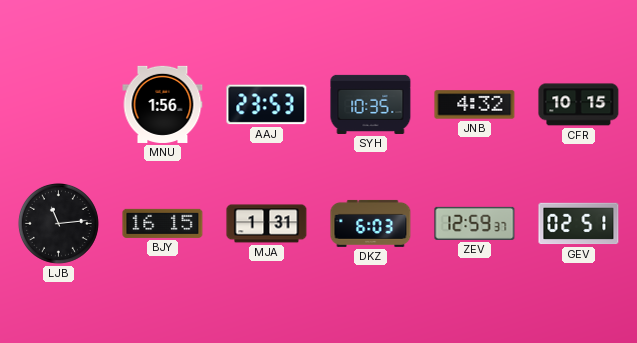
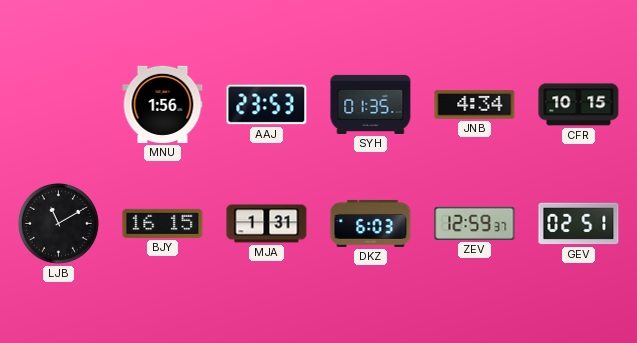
SYH: 10:35 -> 01:35
JNB: 4:32 -> 4:34
LJB: 11:14 -> 11:10
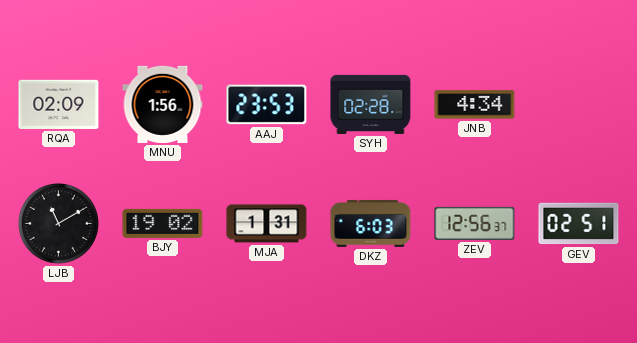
RQA: none -> 02:09
SYH: 01:35 -> 02:28
CFR: 10:15 -> none
BJY: 16:15 -> 19:02
ZEV: 12:59 -> 12:56
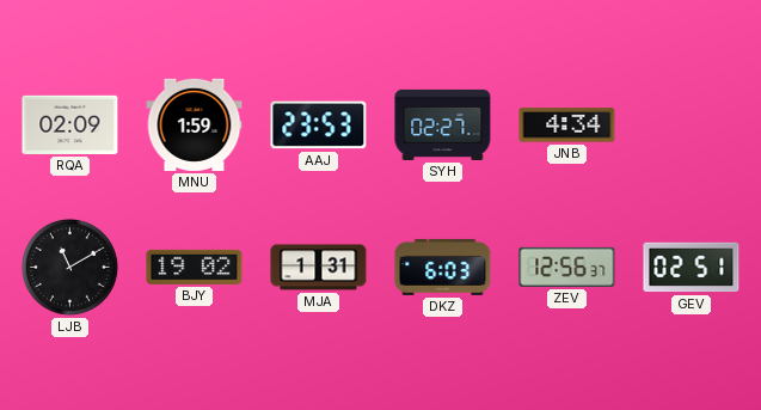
MNU: 1:56 -> 1:59
SYH: 02:28 -> 02:27
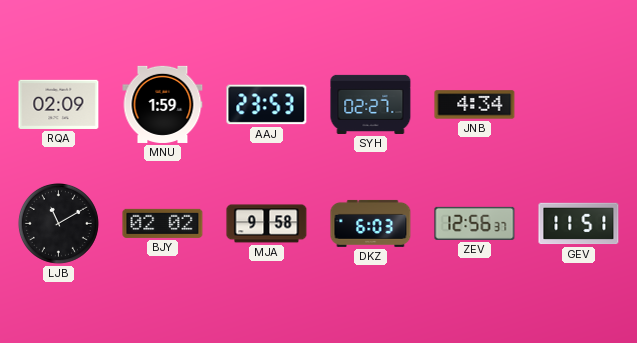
BJY: 19:02 -> 02:02
MJA: 1:31 -> 9:58
GEV: 02:51 -> 11:51
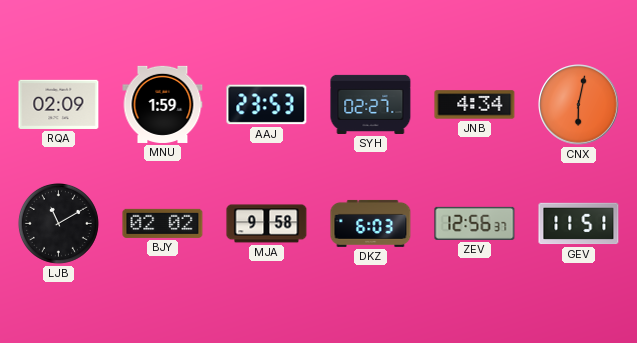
CNX: none -> 6:02
